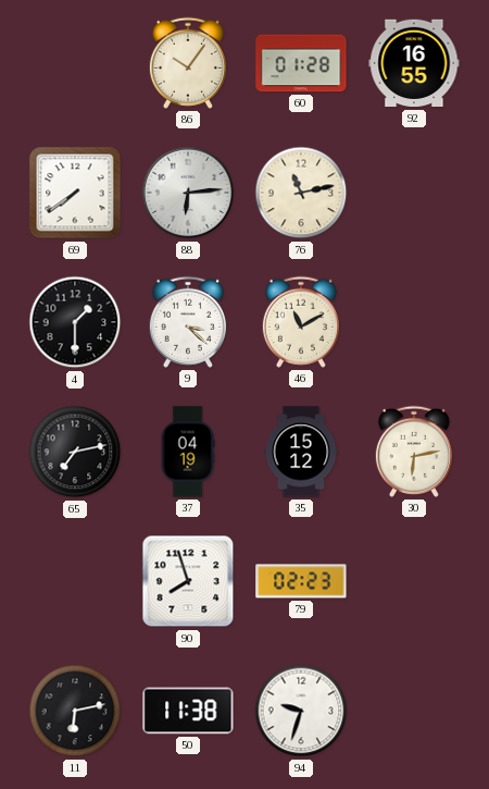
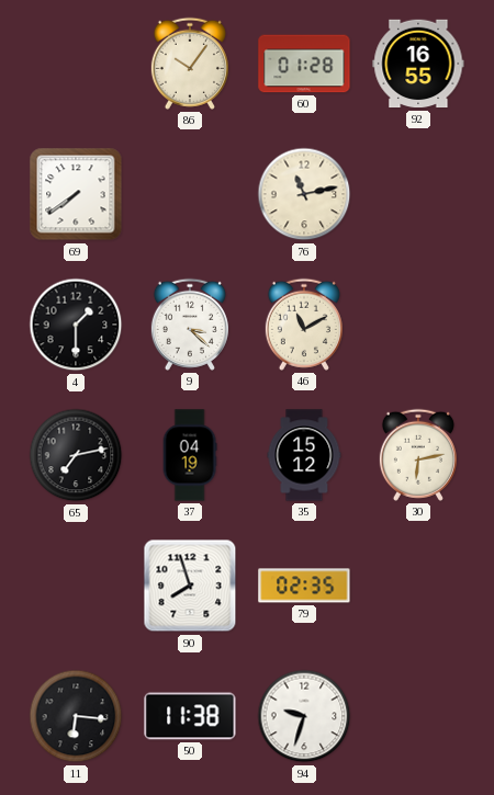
88: 6:14 -> none
79: 02:23 -> 02:35
11: 6:13 -> 6:16
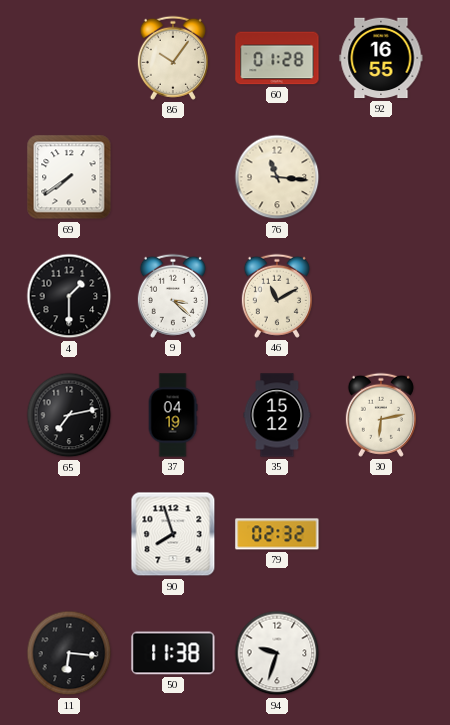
76: 11:13 -> 11:16
79: 02:35 -> 02:32
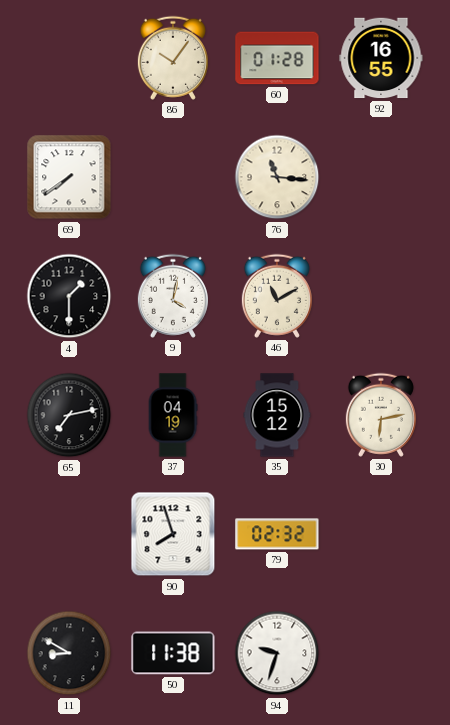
9: 3:22 -> 4:02
11: 6:16 -> 8:50
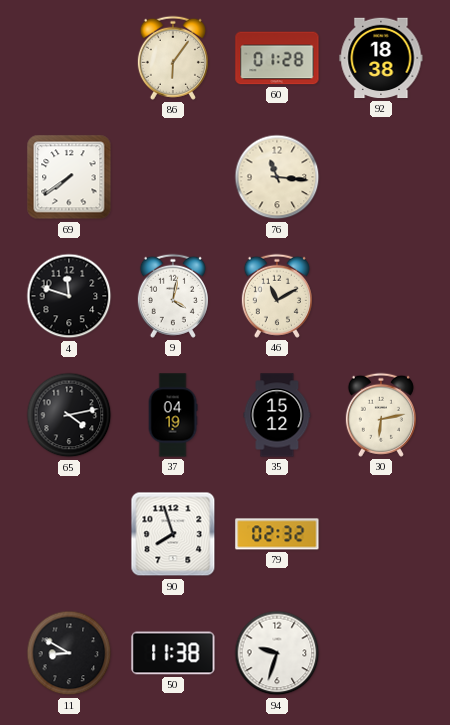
86: 10:06 -> 6:06
92: 16:55 -> 18:38
4: 1:30 -> 11:48
65: 7:13 -> 4:13
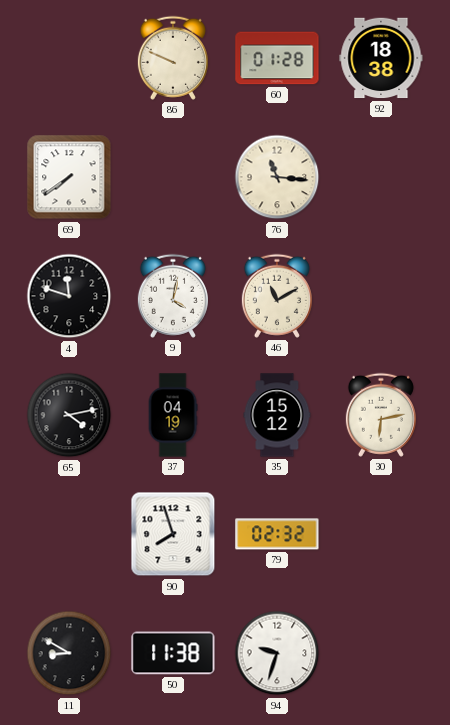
86: 6:06 -> 9:49
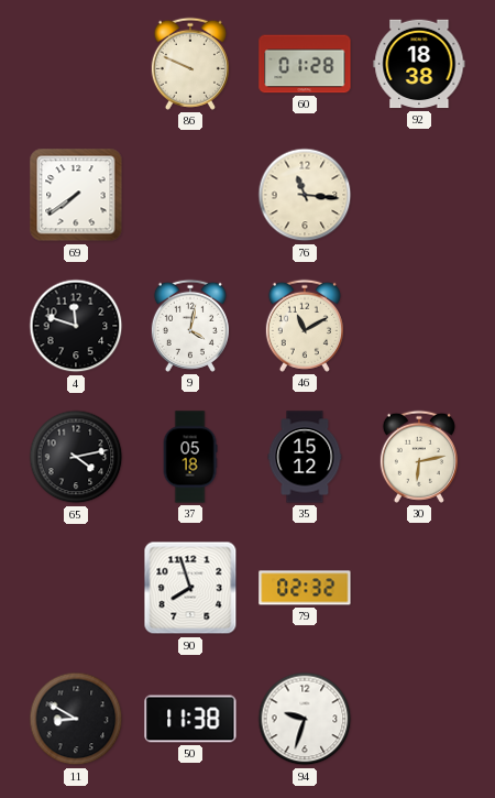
37: 04:19 -> 05:18
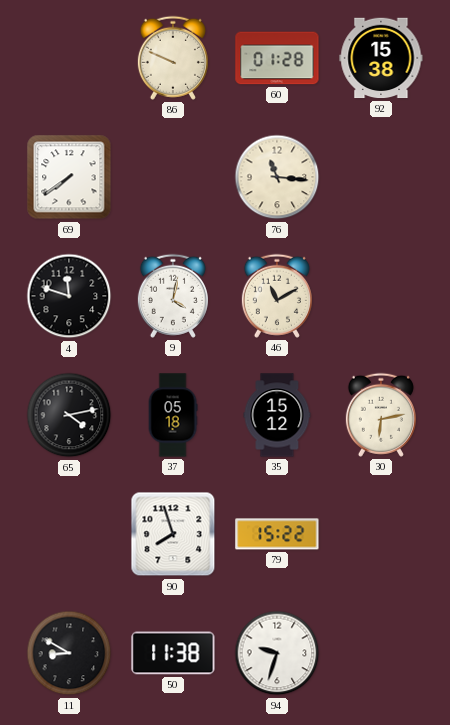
92: 18:38 -> 15:38
79: 02:32 -> 15:22
